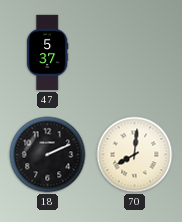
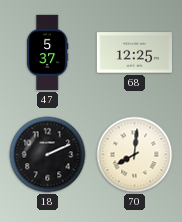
68: none -> 12:25
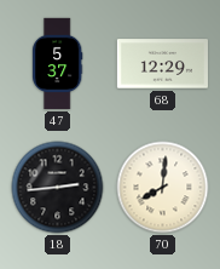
68: 12:25 -> 12:29
18: 2:11 -> 2:44
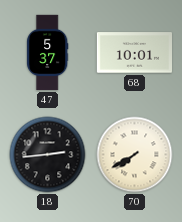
68: 12:29 -> 10:01
70: 8:01 -> 7:40
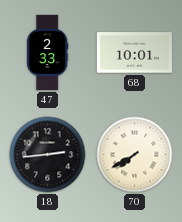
47: 5:37 -> 2:33
